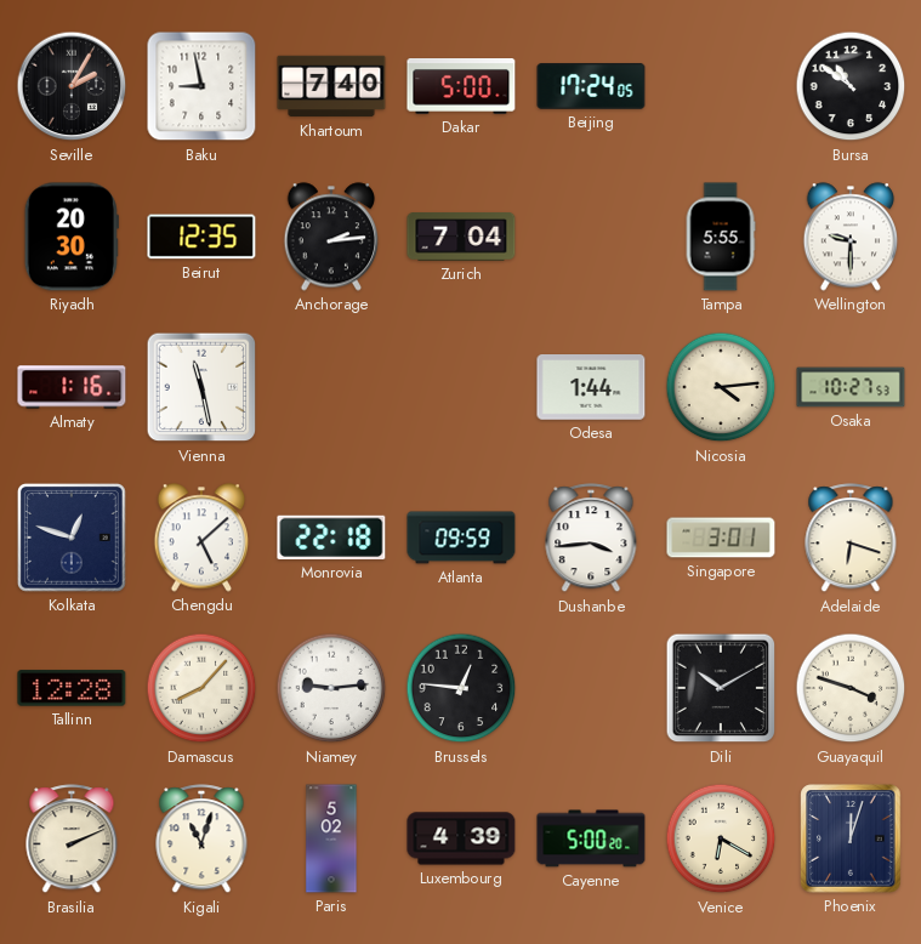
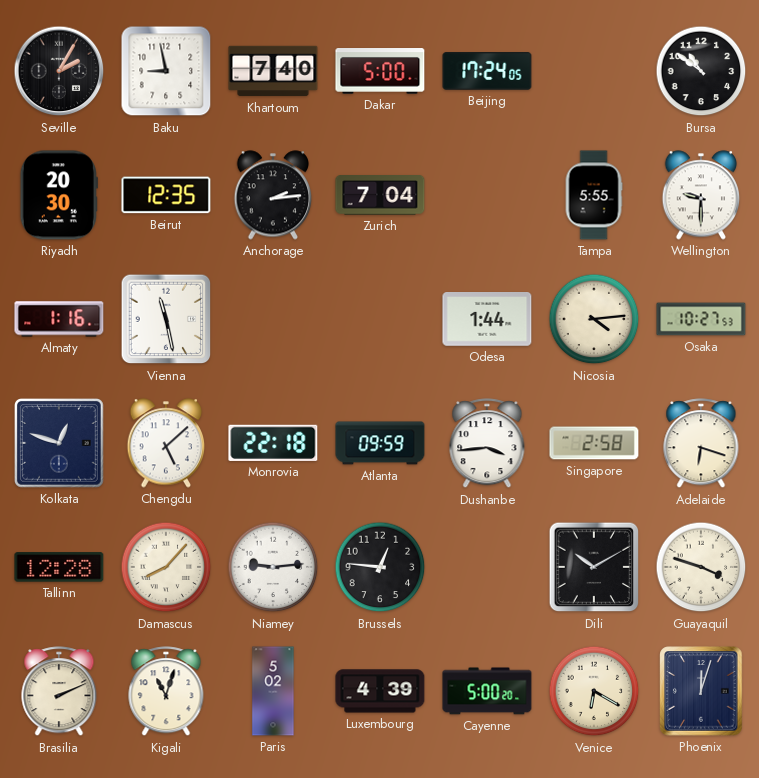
Singapore: 3:01 -> 2:58
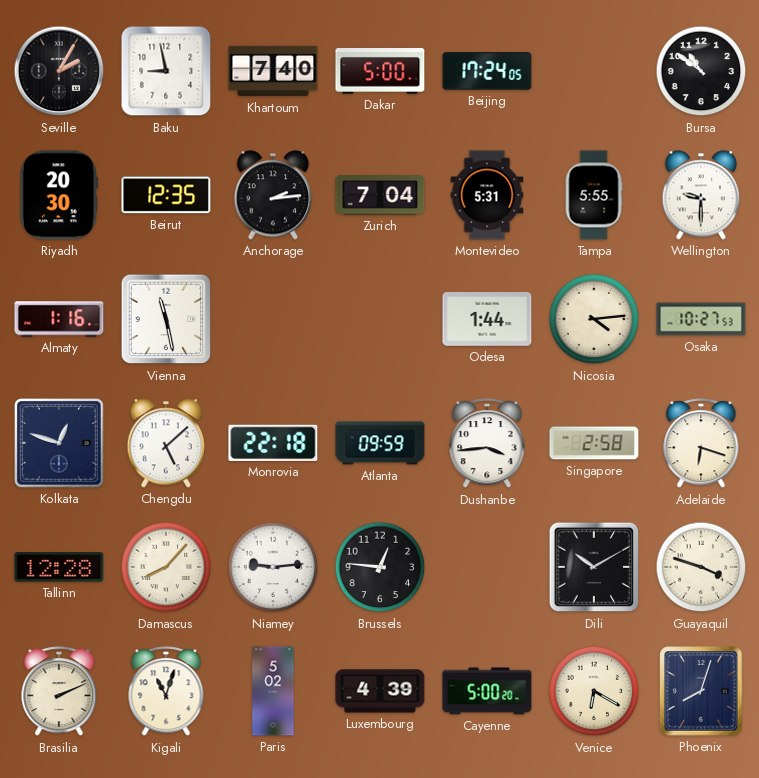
Montevideo: none -> 5:31
Phoenix: 12:03 -> 8:03
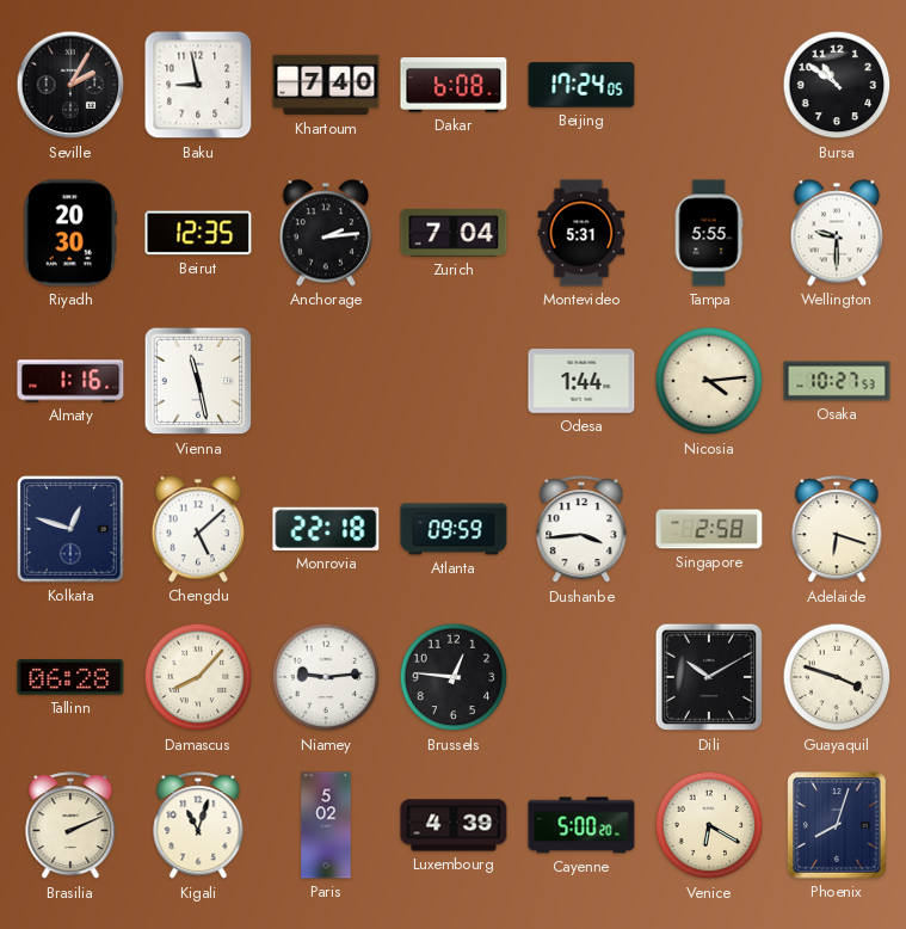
Dakar: 5:00 -> 6:08
Tallinn: 12:28 -> 06:28
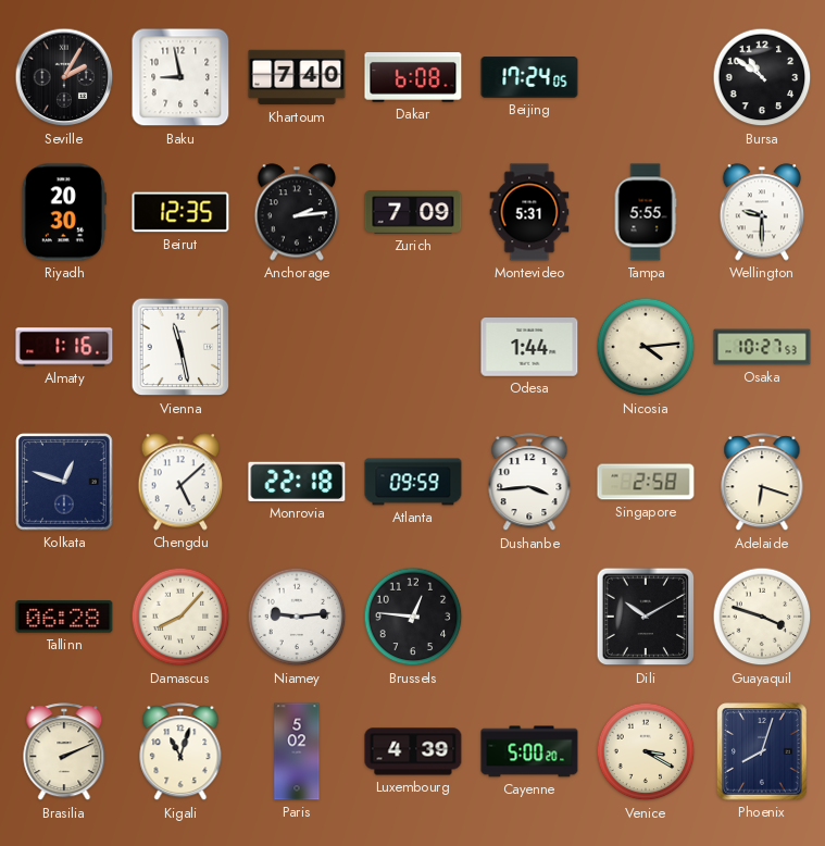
Zurich: 7:04 -> 7:09
Venice: 6:20 -> 3:20
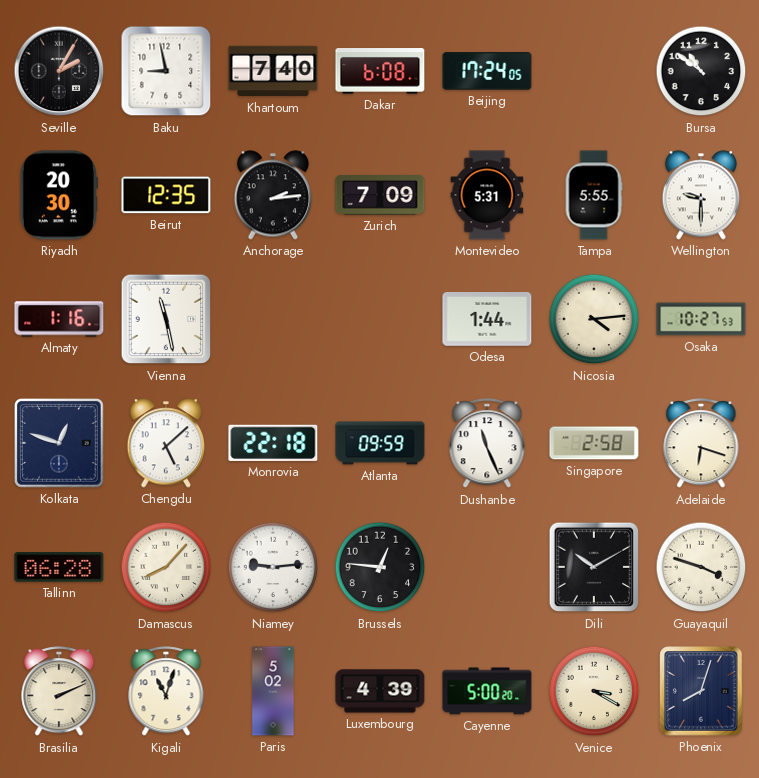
Dushanbe: 3:44 -> 11:26
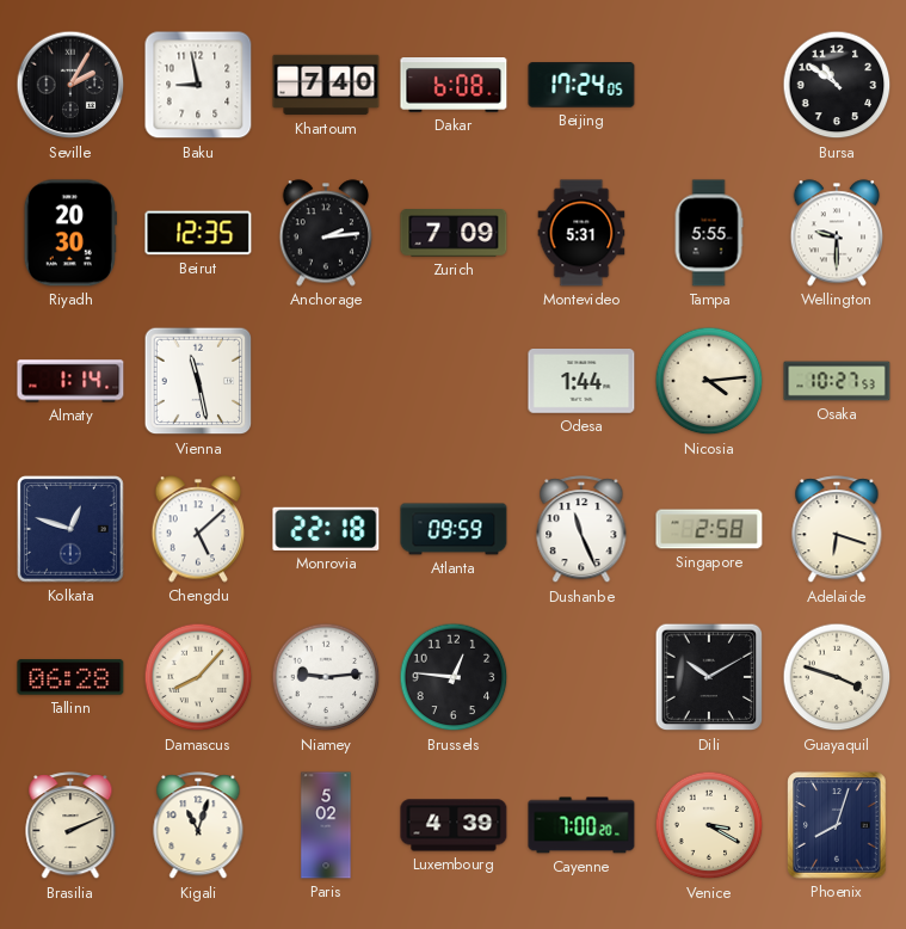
Almaty: 1:16 -> 1:14
Cayenne: 5:00 -> 7:00
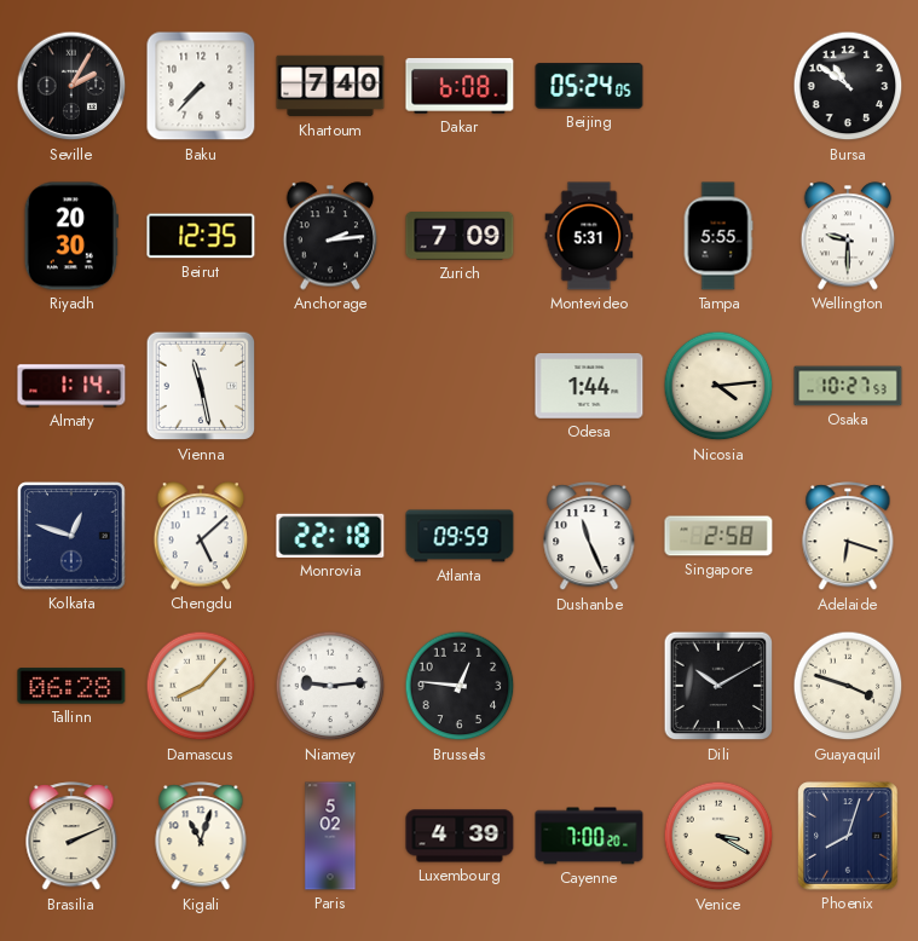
Baku: 8:58 -> 7:37
Beijing: 17:24 -> 05:24
